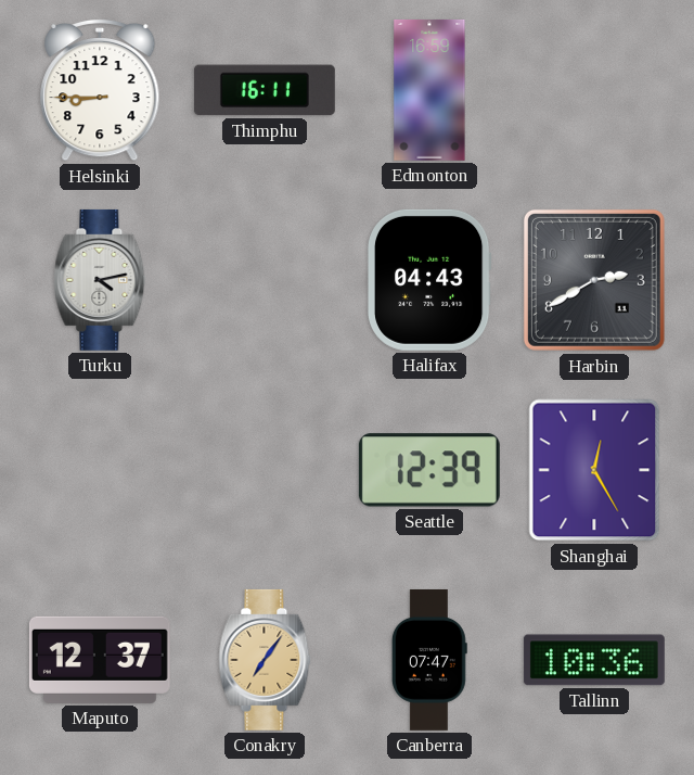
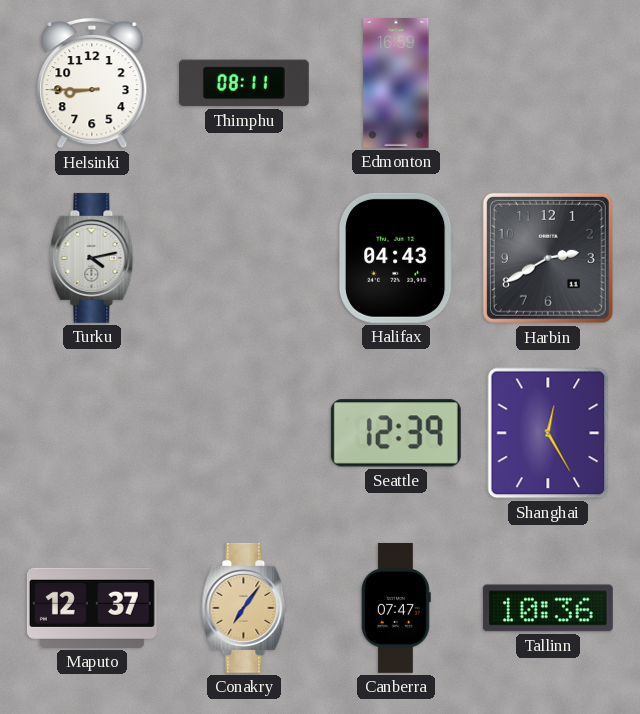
Thimphu: 16:11 -> 08:11
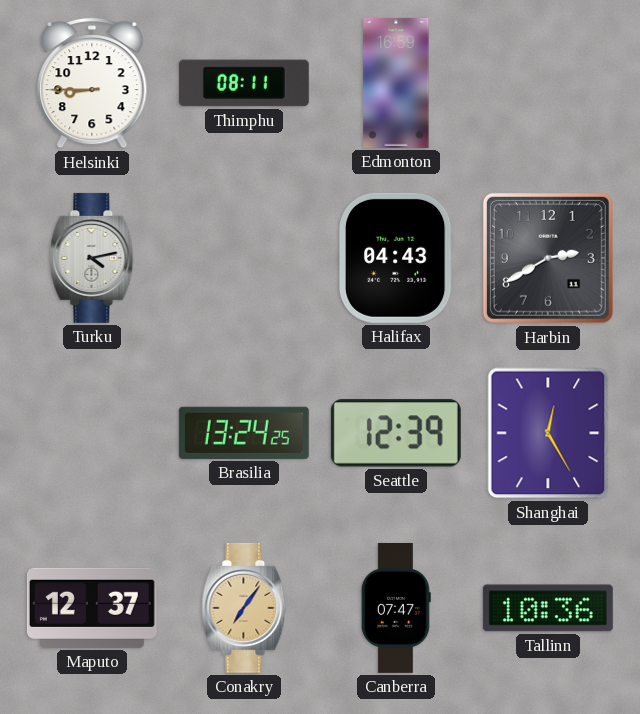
Brasilia: none -> 13:24
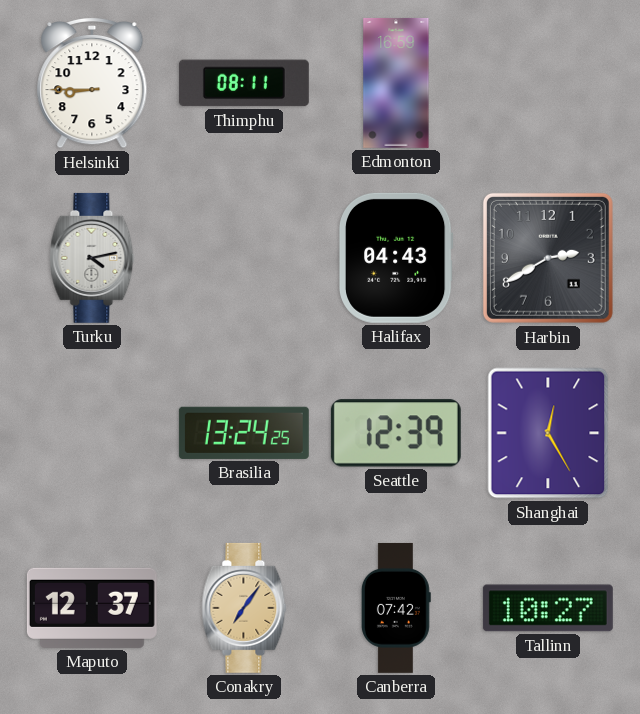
Canberra: 07:47 -> 07:42
Tallinn: 10:36 -> 10:27
